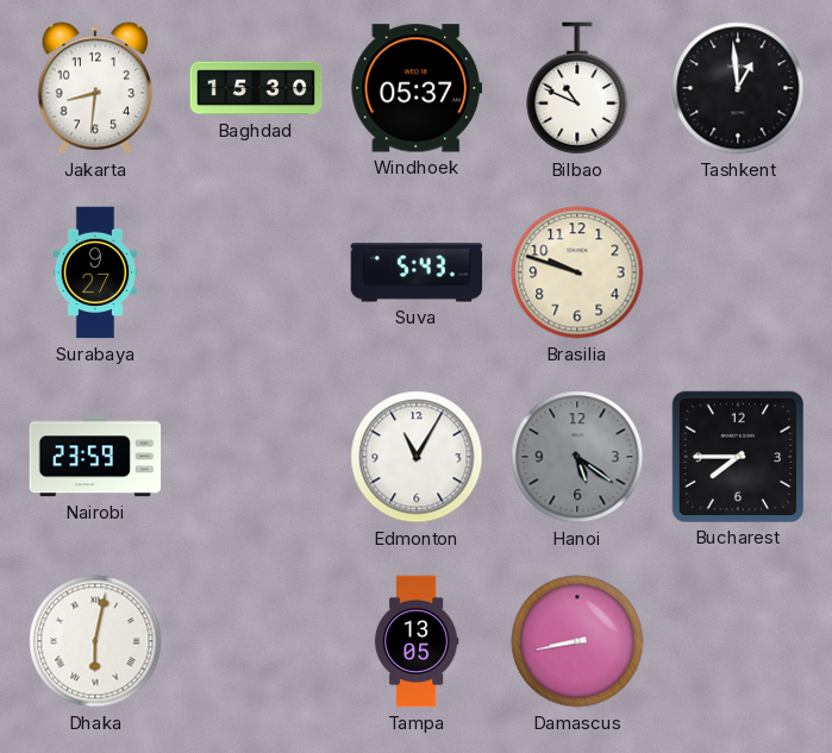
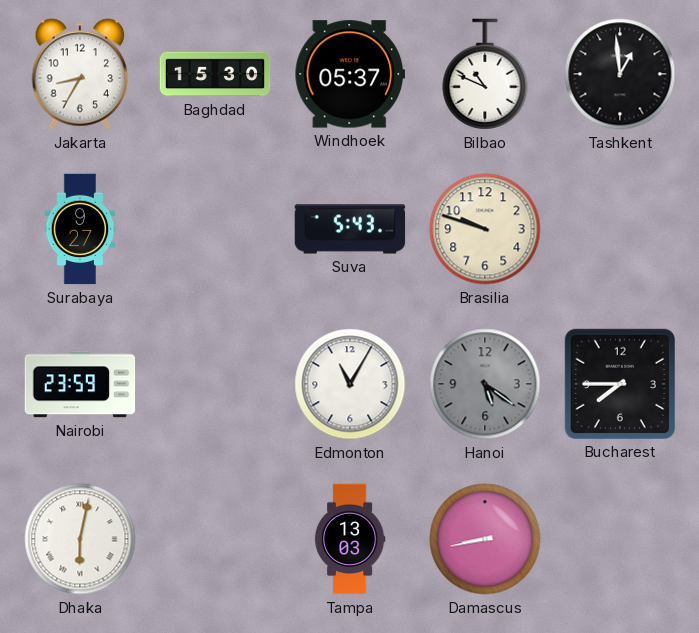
Jakarta: 8:31 -> 8:35
Tampa: 13:05 -> 13:03
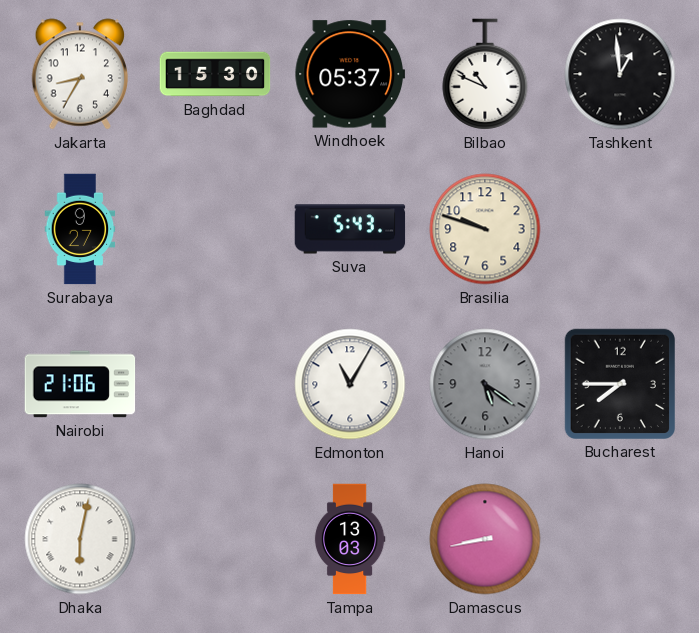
Nairobi: 23:59 -> 21:06
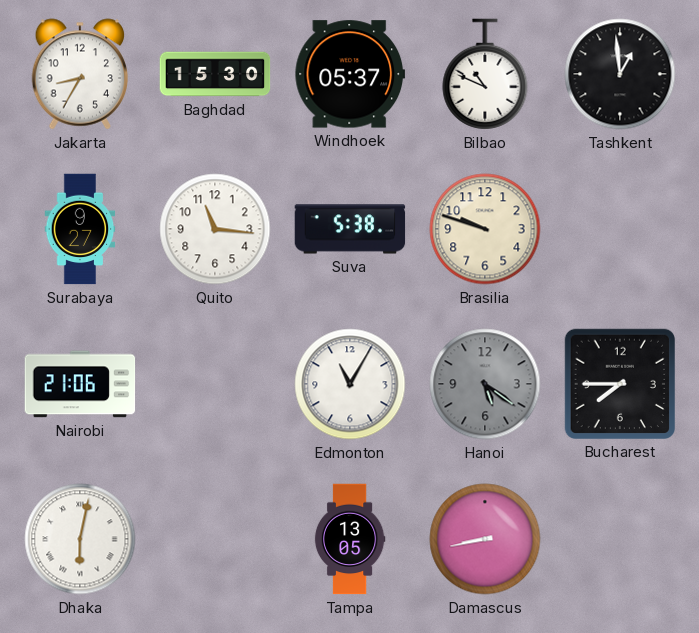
Quito: none -> 11:16
Suva: 5:43 -> 5:38
Tampa: 13:03 -> 13:05
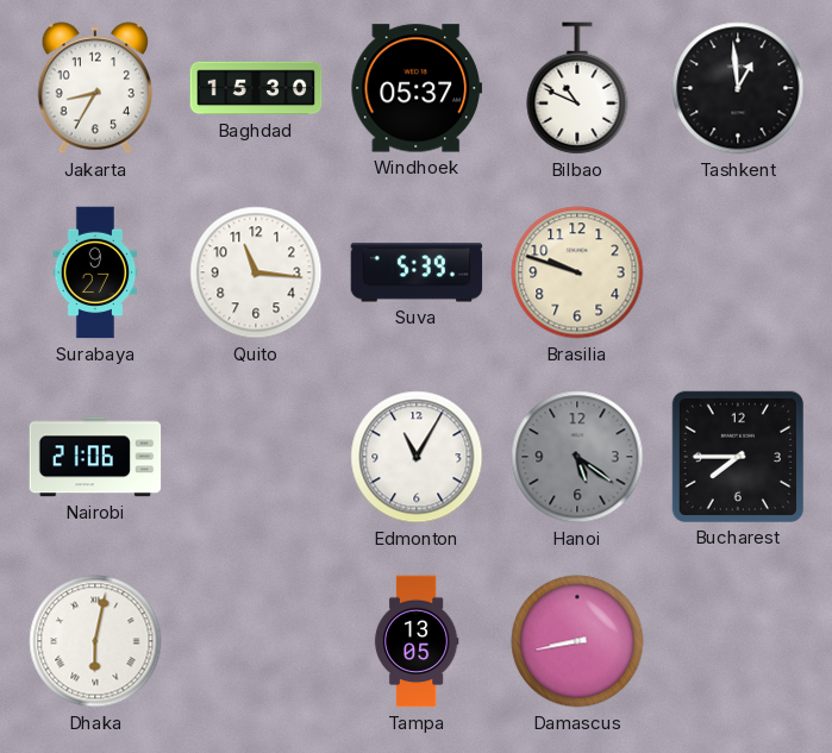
Suva: 5:38 -> 5:39
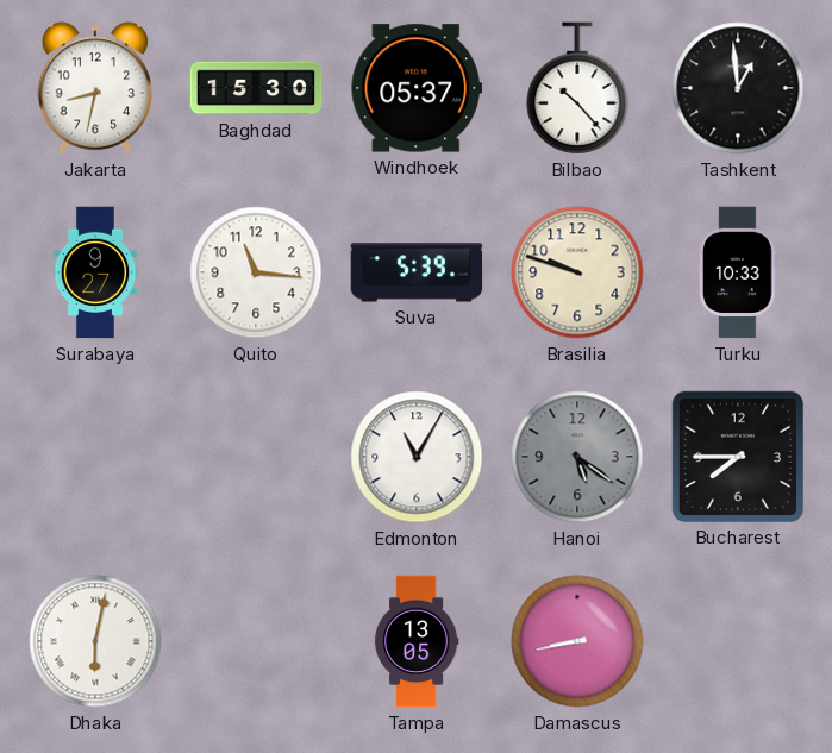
Jakarta: 8:35 -> 8:32
Bilbao: 10:49 -> 10:23
Turku: none -> 10:33
Nairobi: 21:06 -> none
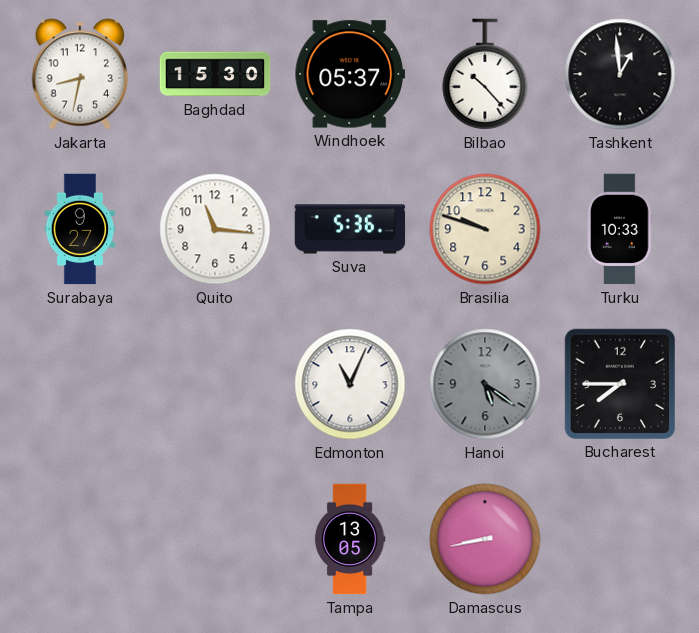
Suva: 5:39 -> 5:36
Edmonton: 11:05 -> 11:04
Dhaka: 6:02 -> none
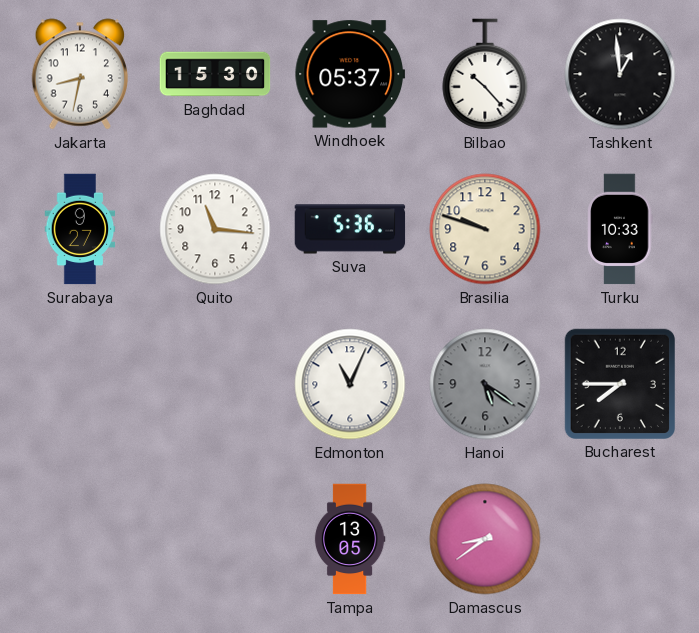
Damascus: 8:43 -> 8:39
